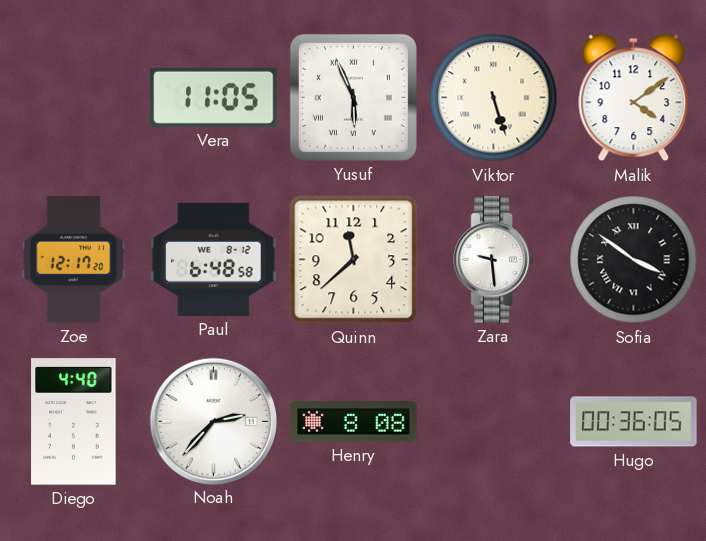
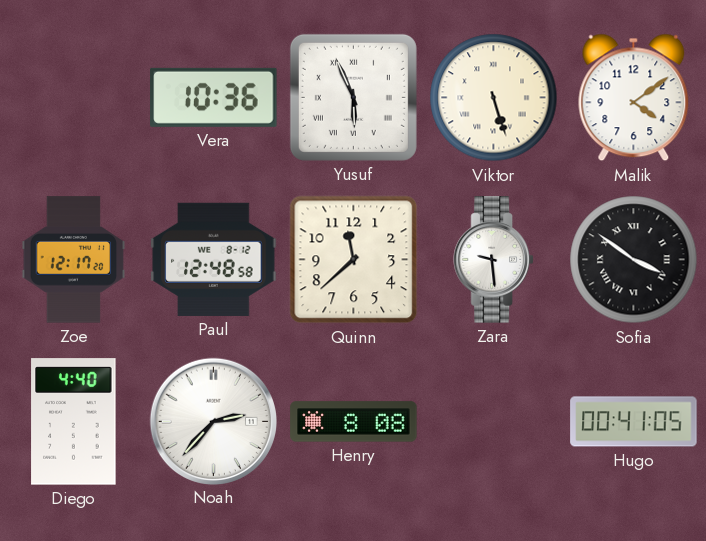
Vera: 11:05 -> 10:36
Paul: 6:48 -> 12:48
Hugo: 00:36 -> 00:41
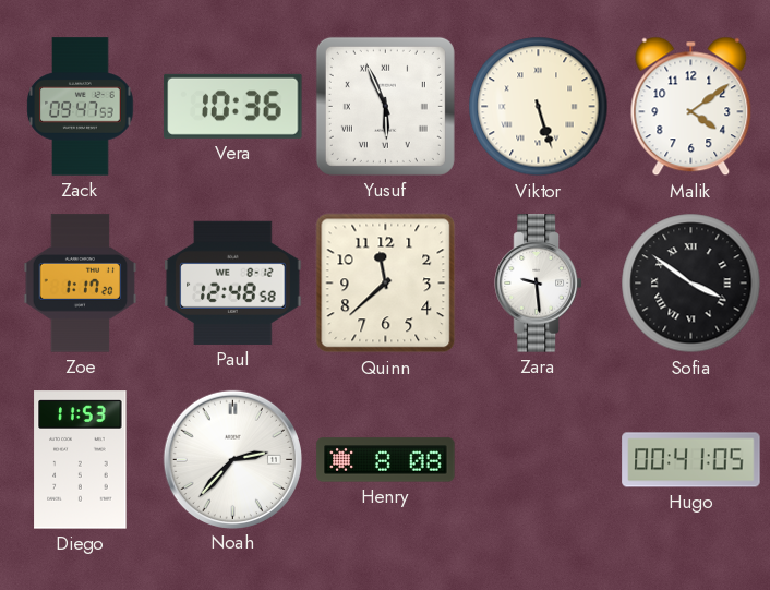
Zack: none -> 09:47
Zoe: 12:17 -> 1:17
Diego: 4:40 -> 11:53
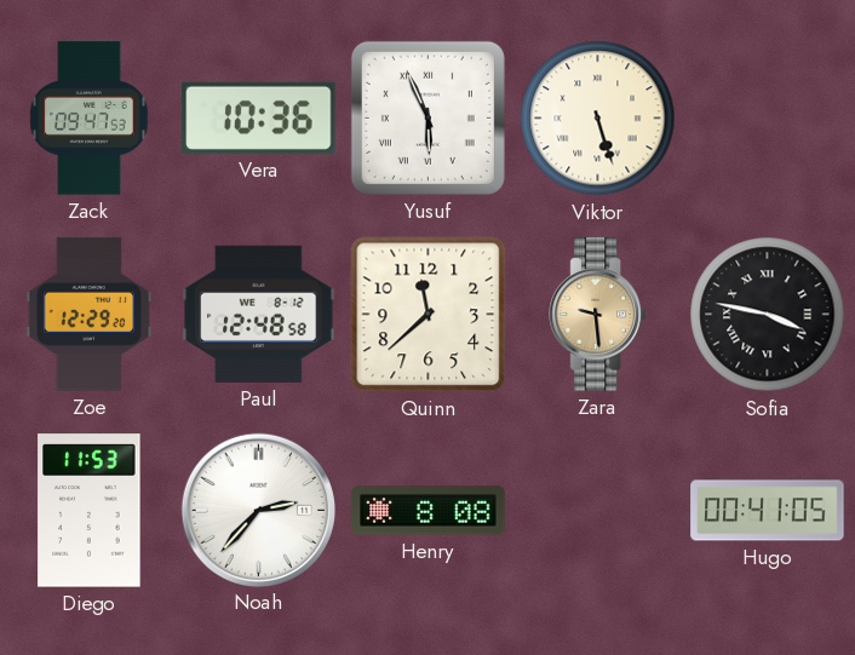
Malik: 4:09 -> none
Zoe: 1:17 -> 12:29
Zara dial: white -> champagne
Sofia: 3:51 -> 3:47
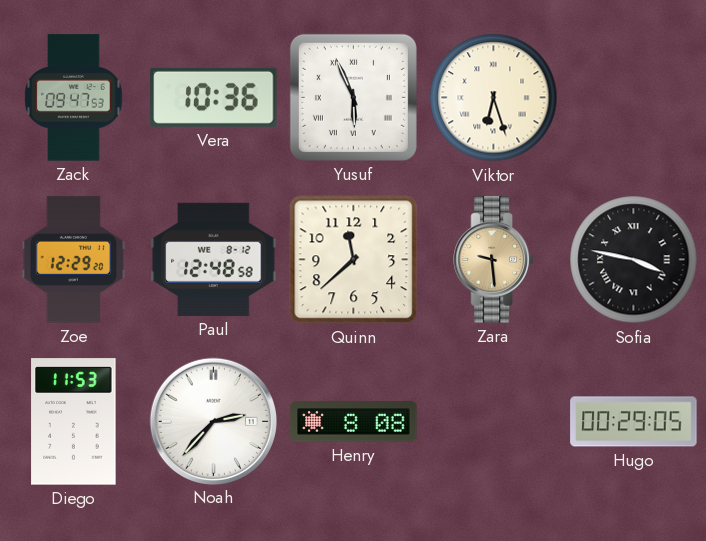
Viktor: 5:27 -> 6:27
Hugo: 00:41 -> 00:29
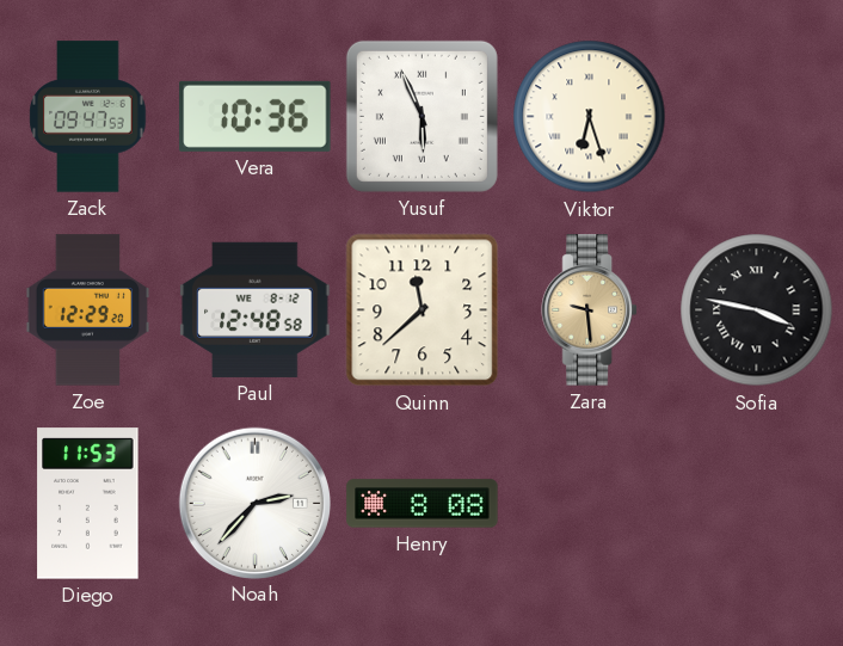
Hugo: 00:29 -> none
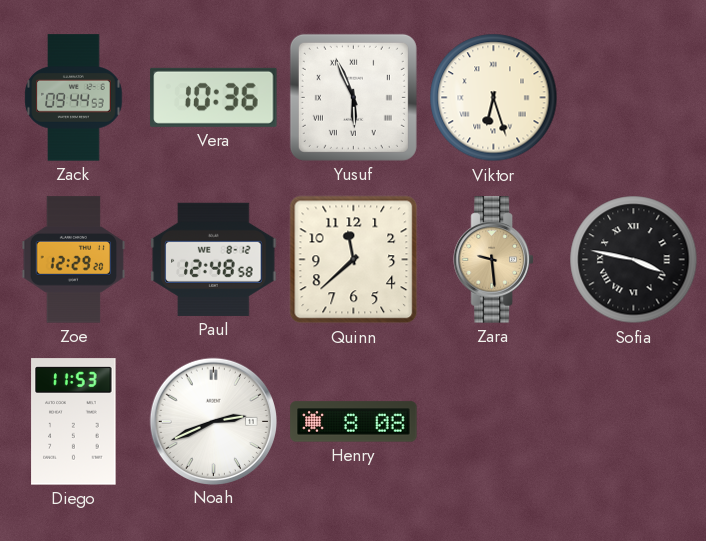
Zack: 09:47 -> 09:44
Noah: 2:37 -> 2:41
